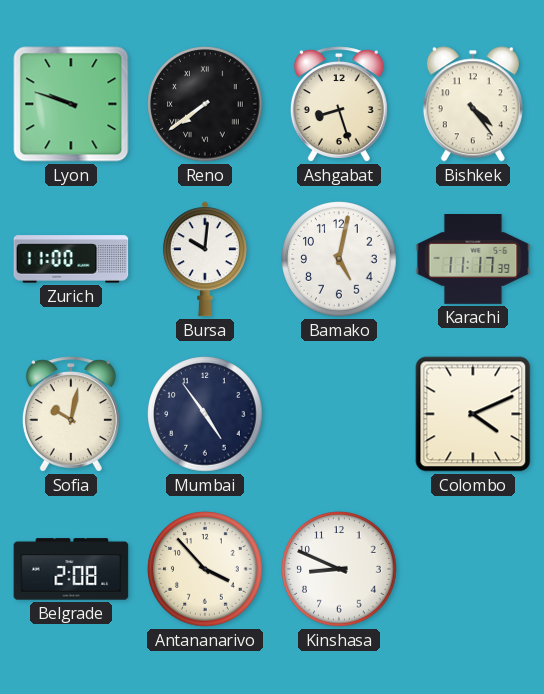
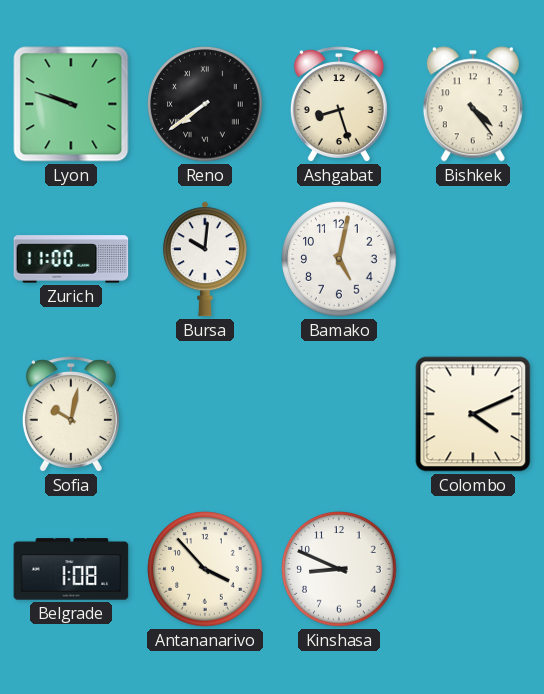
Karachi: 11:17 -> none
Mumbai: 4:54 -> none
Belgrade: 2:08 -> 1:08
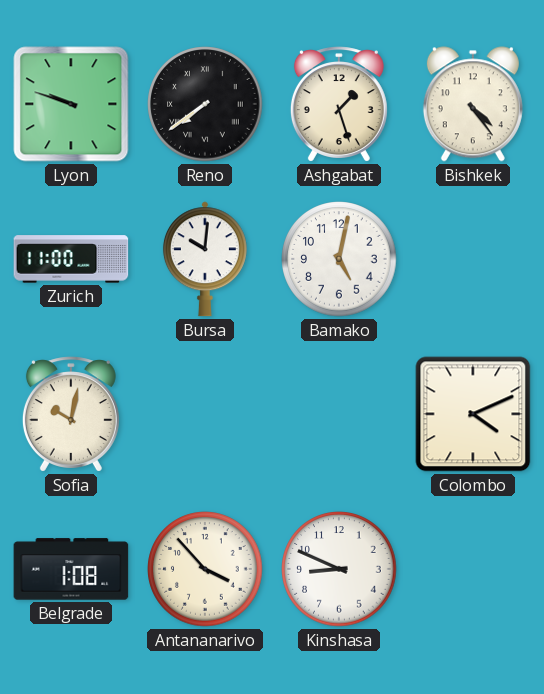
Ashgabat: 8:27 -> 1:27
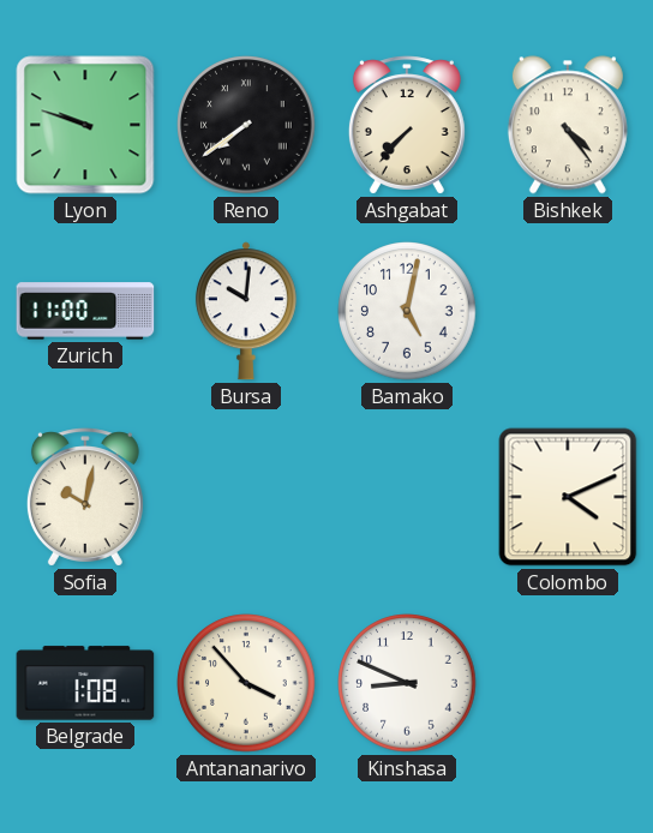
Ashgabat: 1:27 -> 7:37
